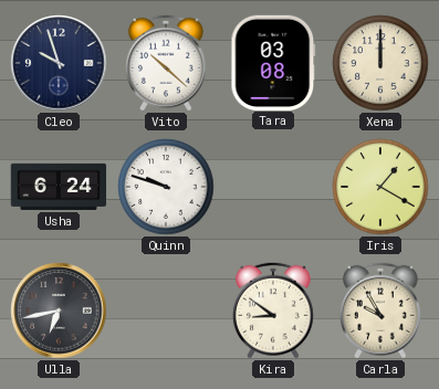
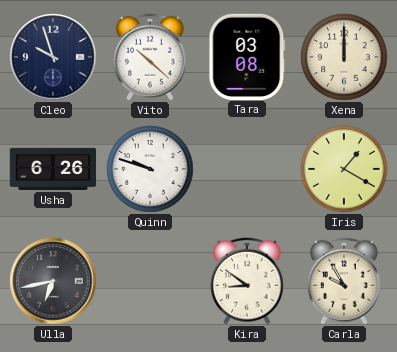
Usha: 6:24 -> 6:26
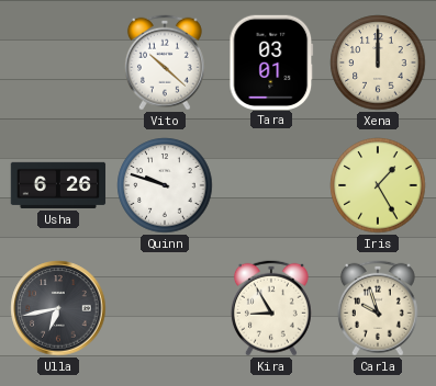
Cleo: 9:57 -> none
Tara: 03:08 -> 03:01
Iris: 1:20 -> 1:25
Kira: 8:51 -> 8:55
Carla: 9:55 -> 9:57
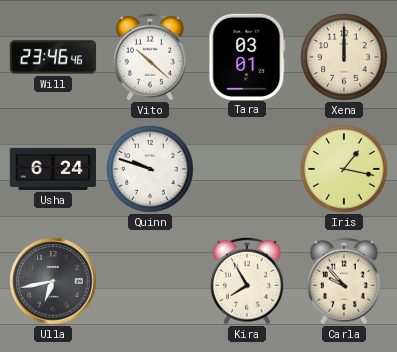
Will: none -> 23:46
Usha: 6:26 -> 6:24
Iris: 1:25 -> 1:17
Kira: 8:55 -> 7:55
Carla: 9:57 -> 9:53
